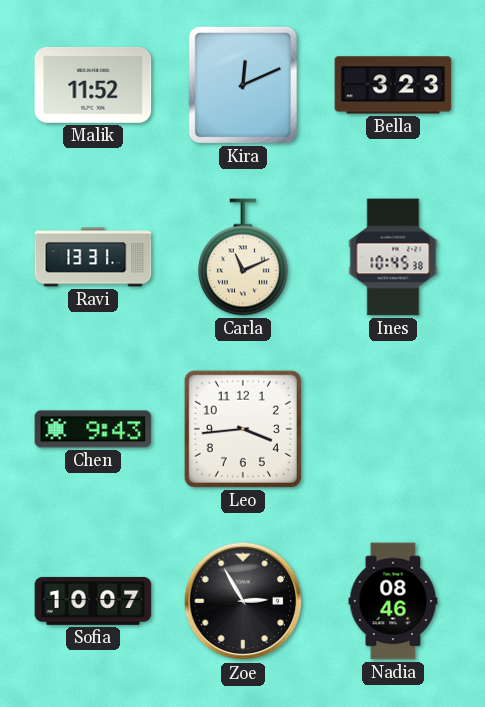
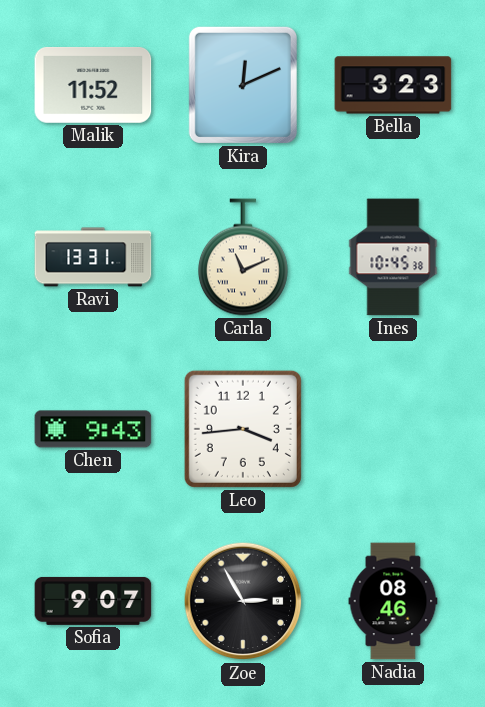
Sofia: 10:07 -> 9:07
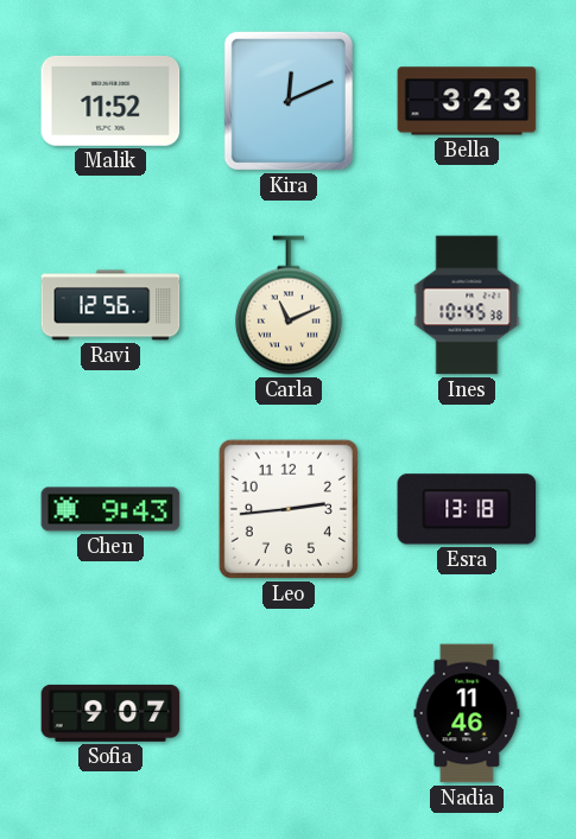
Ravi: 13:31 -> 12:56
Leo: 3:44 -> 2:44
Esra: none -> 13:18
Zoe: 2:55 -> none
Nadia: 08:46 -> 11:46
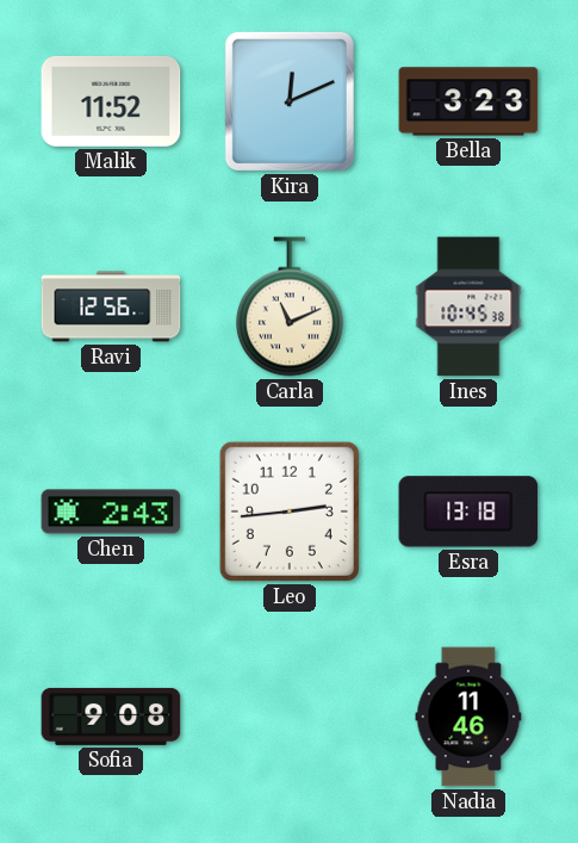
Chen: 9:43 -> 2:43
Sofia: 9:07 -> 9:08
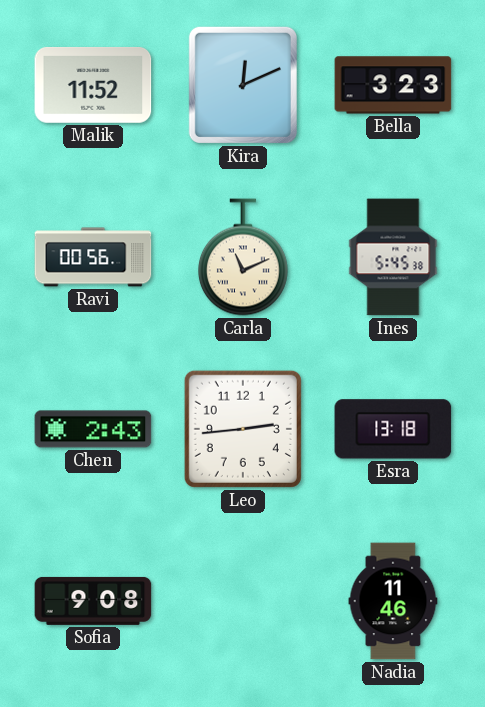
Ravi: 12:56 -> 00:56
Ines: 10:45 -> 5:45
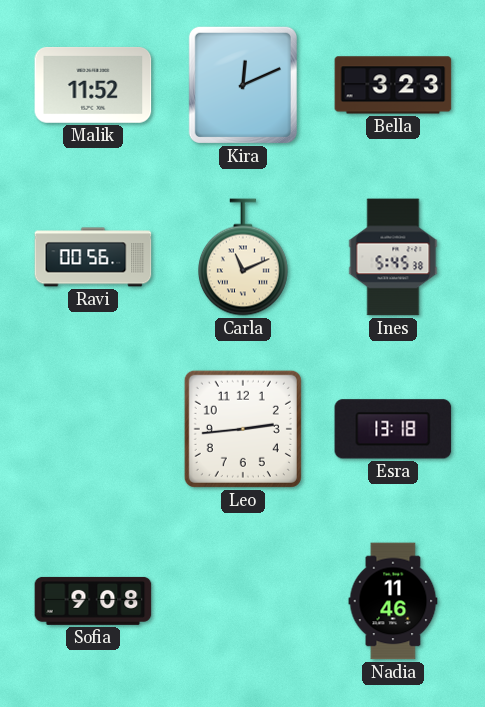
Chen: 2:43 -> none
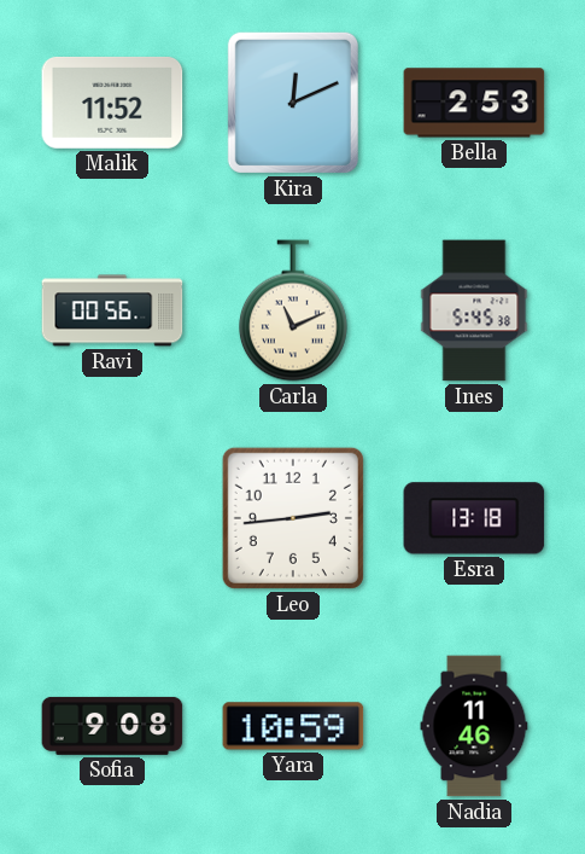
Bella: 3:23 -> 2:53
Yara: none -> 10:59
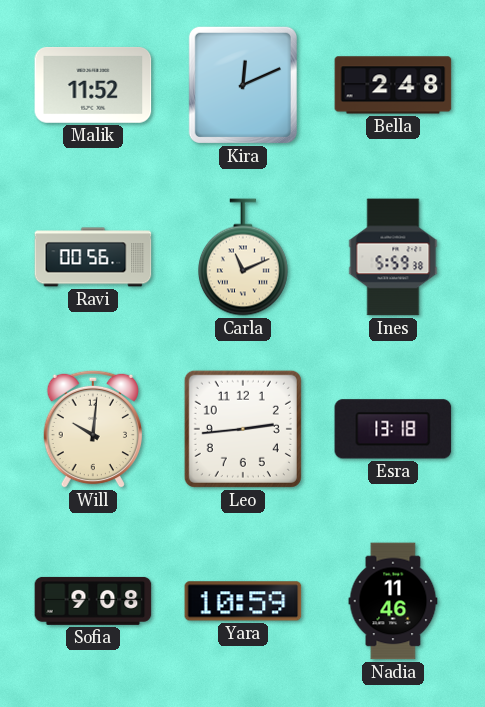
Bella: 2:53 -> 2:48
Ines: 5:45 -> 5:59
Will: none -> 10:01
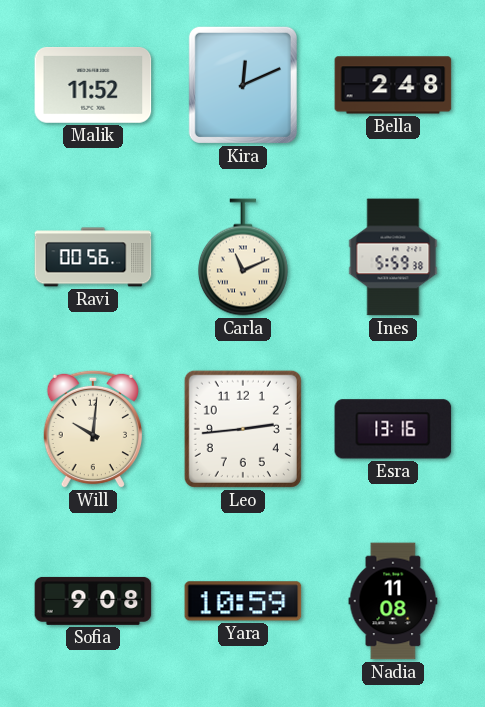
Esra: 13:18 -> 13:16
Nadia: 11:46 -> 11:08
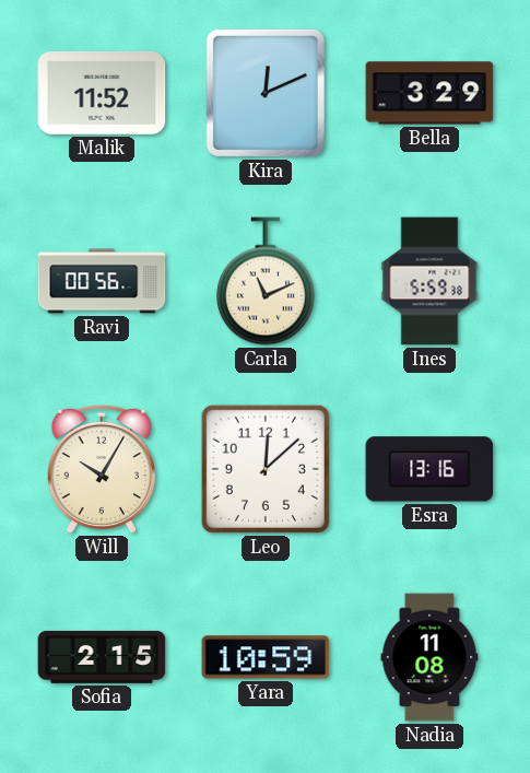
Bella: 2:48 -> 3:29
Will: 10:01 -> 10:05
Leo: 2:44 -> 12:08
Sofia: 9:08 -> 2:15
